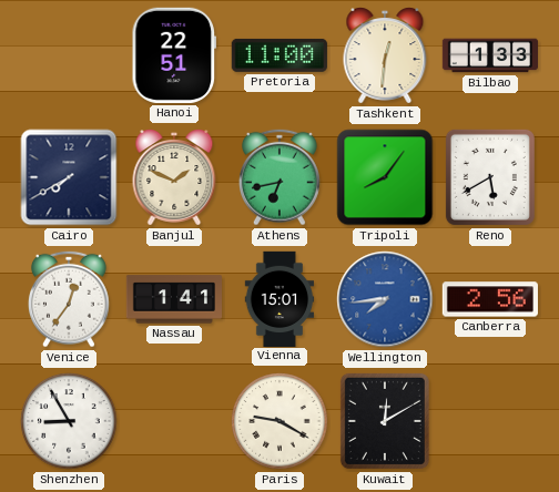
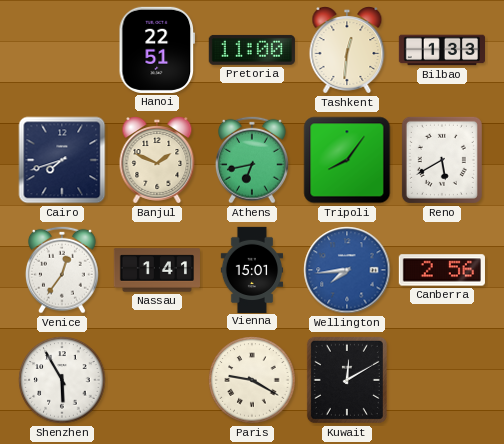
Cairo: 7:40 -> 7:42
Shenzhen: 8:55 -> 5:55
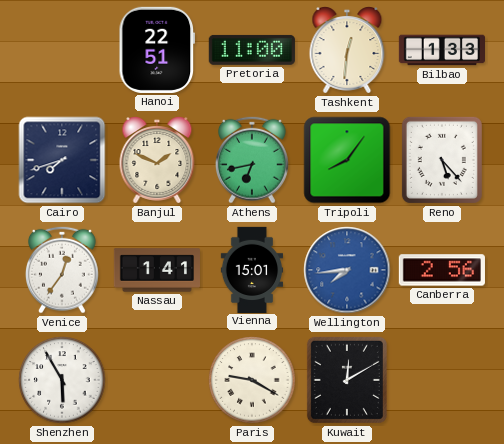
Reno: 5:40 -> 5:23
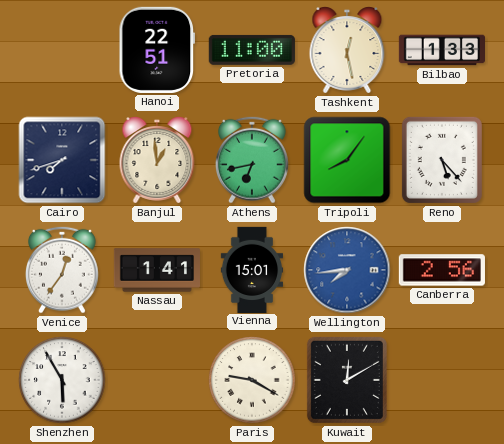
Tashkent: 12:31 -> 12:28
Banjul: 1:49 -> 12:59
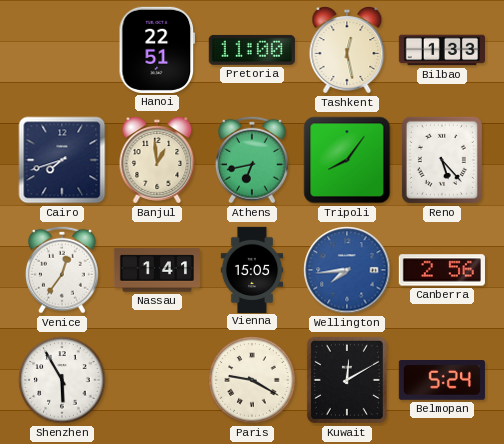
Vienna: 15:01 -> 15:05
Belmopan: none -> 5:24
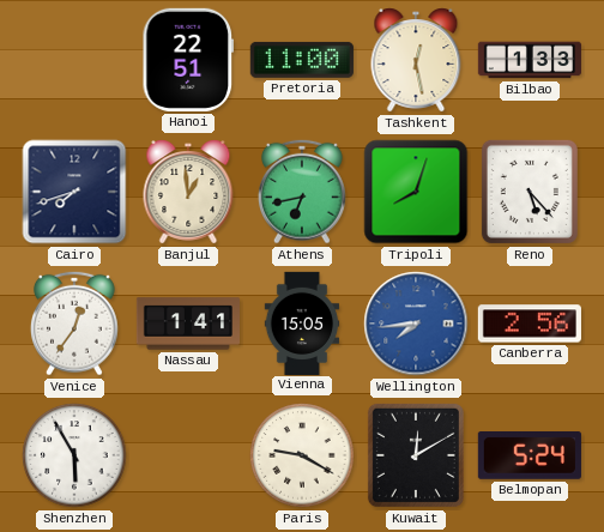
Tripoli: 8:06 -> 8:03
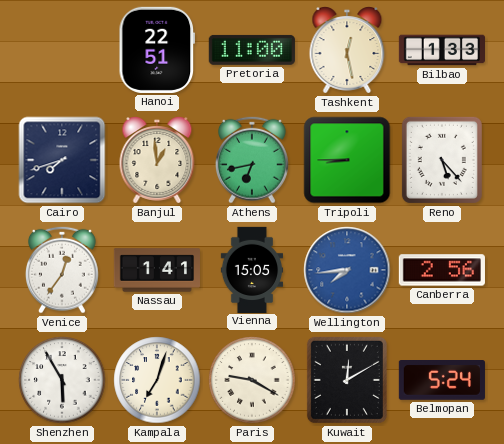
Tripoli: 8:03 -> 8:45
Kampala: none -> 7:03
